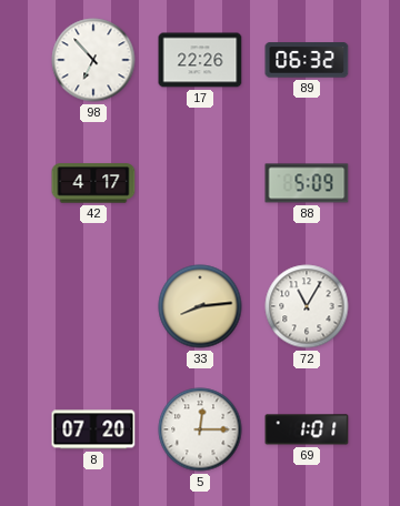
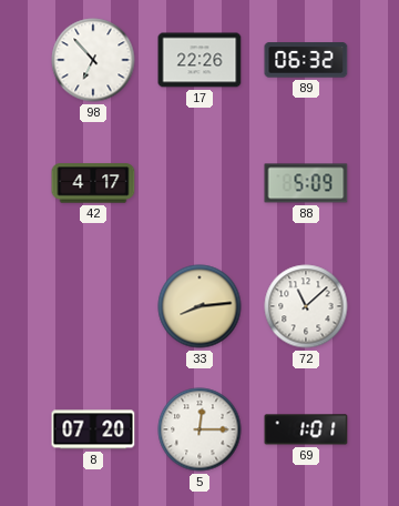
72: 11:05 -> 11:08
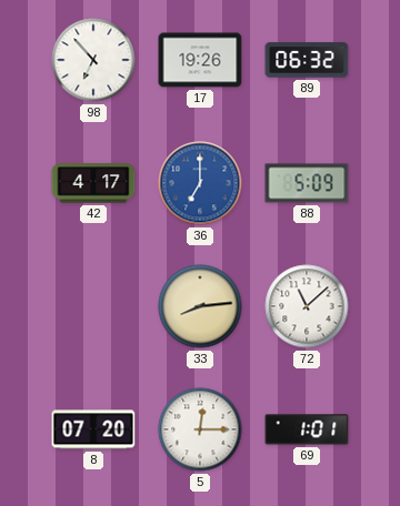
17: 22:26 -> 19:26
36: none -> 7:00
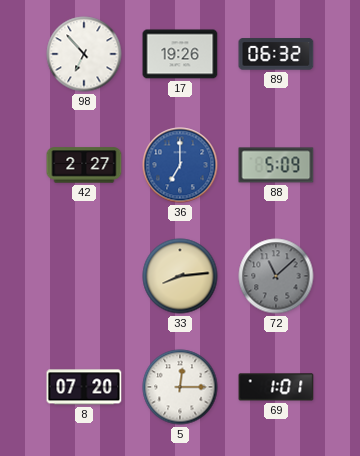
42: 4:17 -> 2:27
72 dial: white -> grey
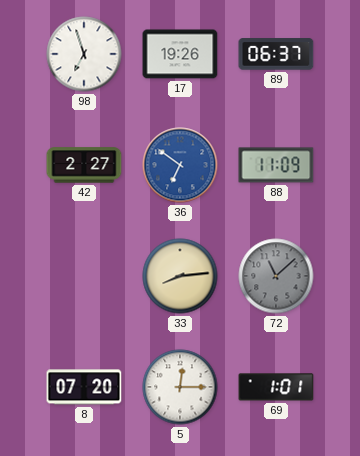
98: 6:53 -> 6:57
89: 06:32 -> 06:37
36: 7:00 -> 6:51
88: 5:09 -> 11:09
